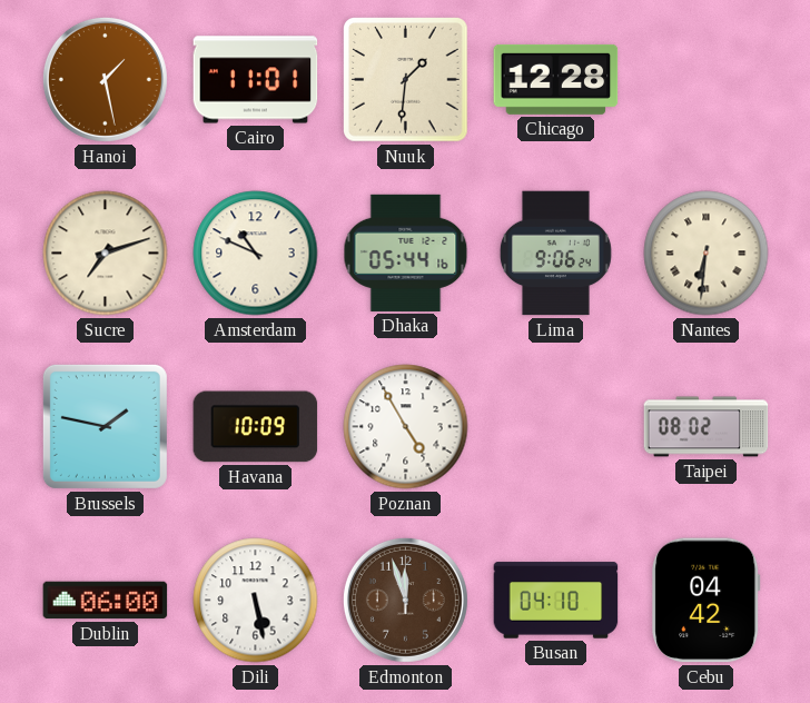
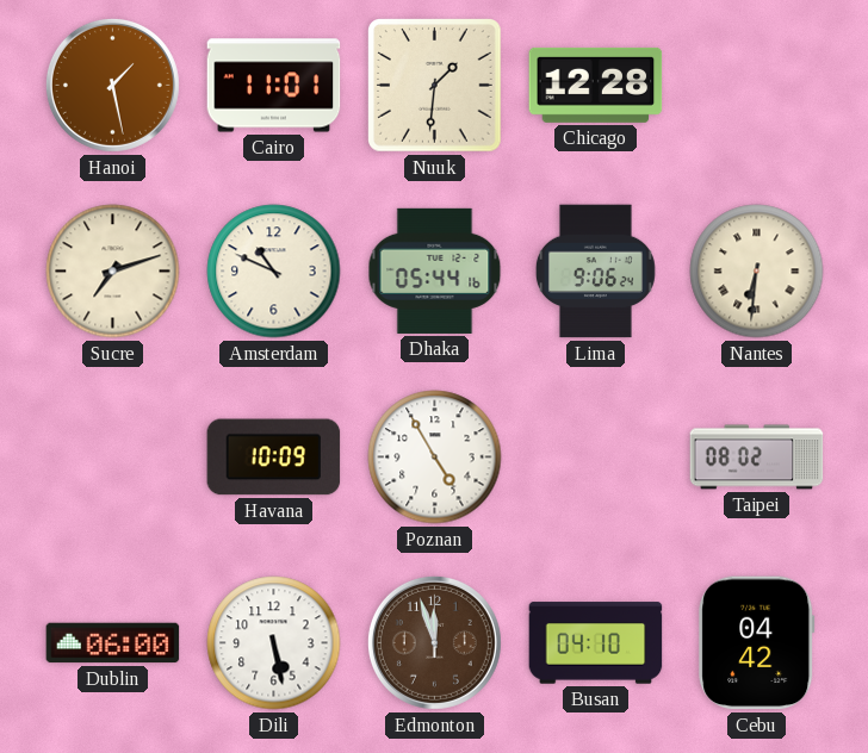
Brussels: 1:47 -> none
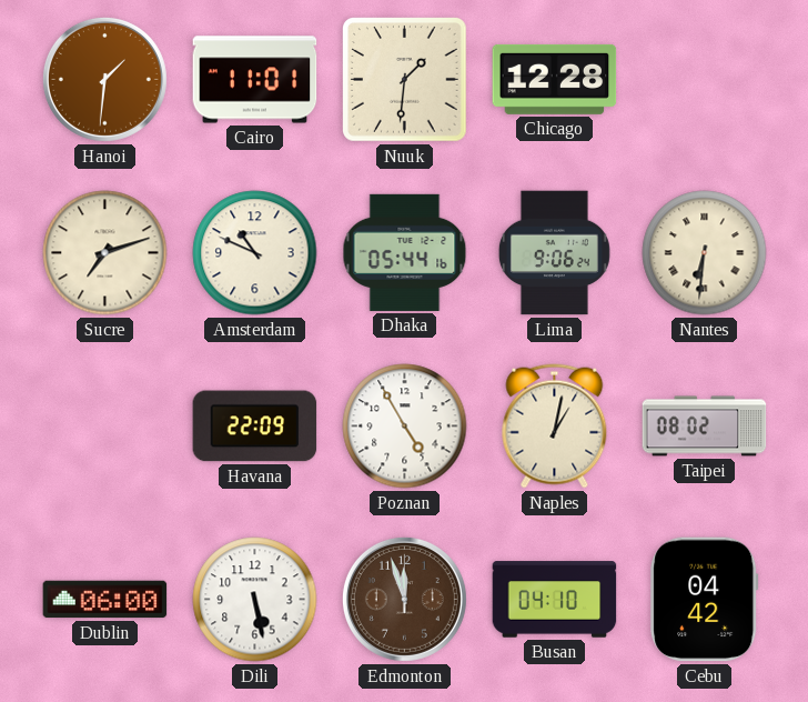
Hanoi: 1:28 -> 1:31
Havana: 10:09 -> 22:09
Naples: none -> 1:02
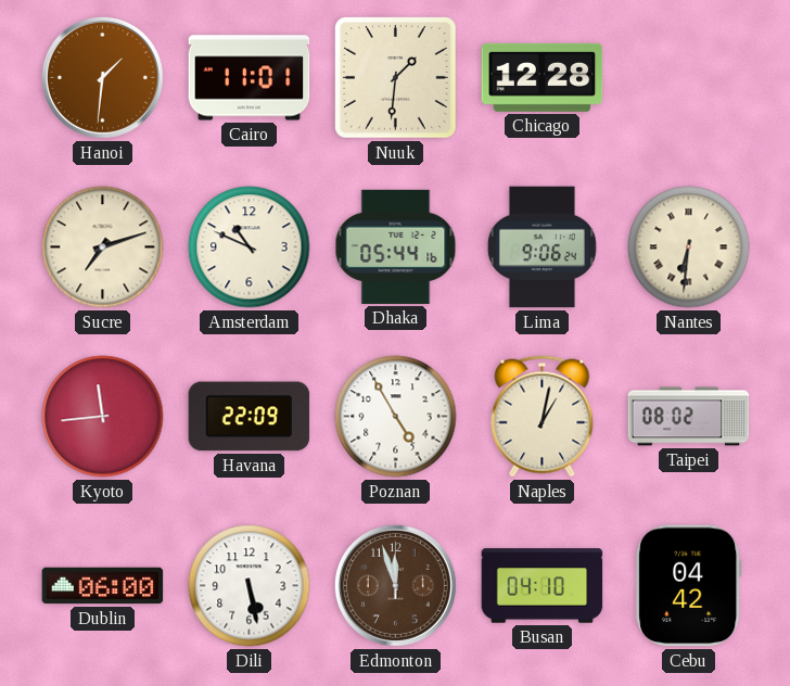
Kyoto: none -> 11:44
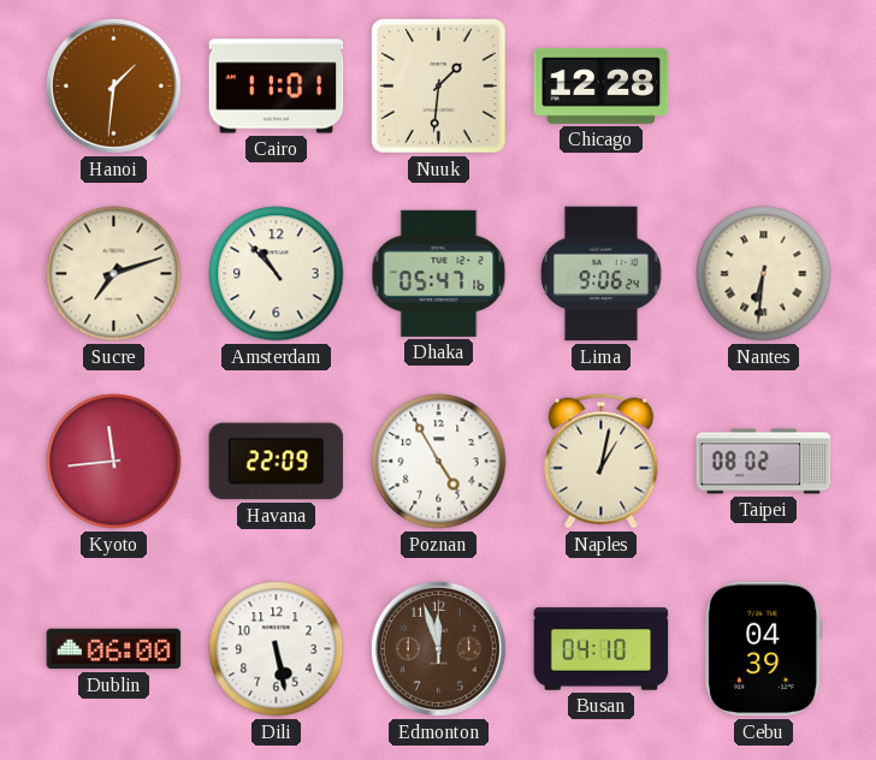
Amsterdam: 10:49 -> 10:53
Dhaka: 05:44 -> 05:47
Cebu: 04:42 -> 04:39
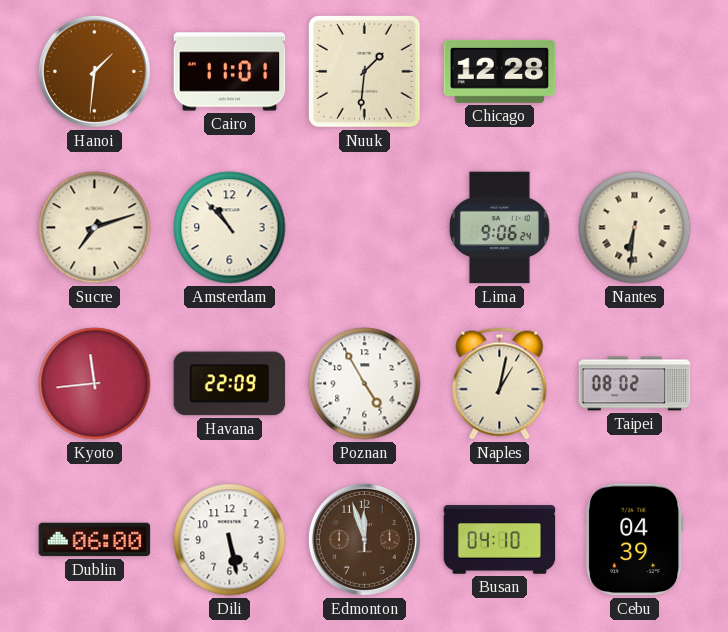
Dhaka: 05:47 -> none
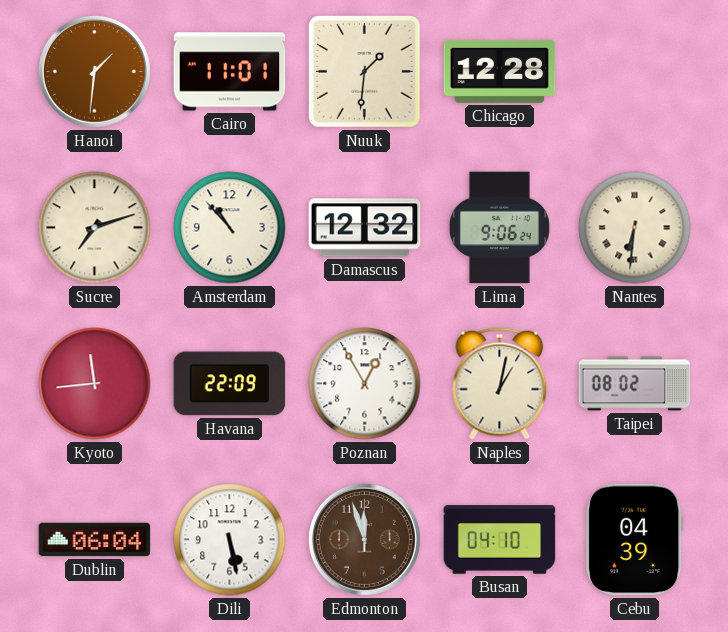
Damascus: none -> 12:32
Poznan: 4:55 -> 12:55
Dublin: 06:00 -> 06:04
